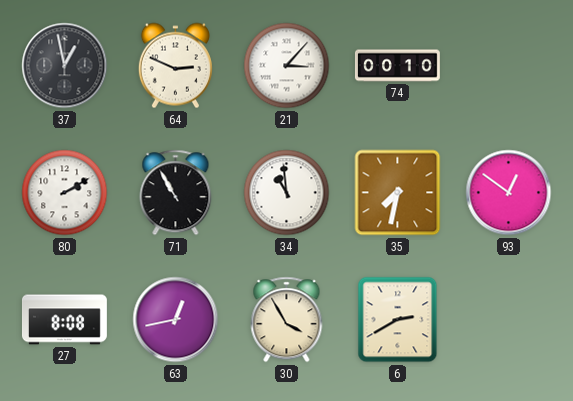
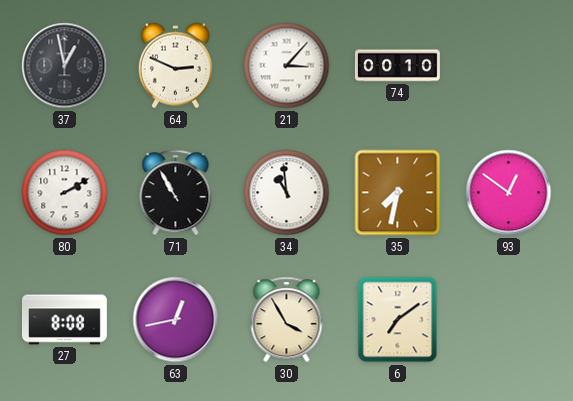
6: 2:40 -> 7:09
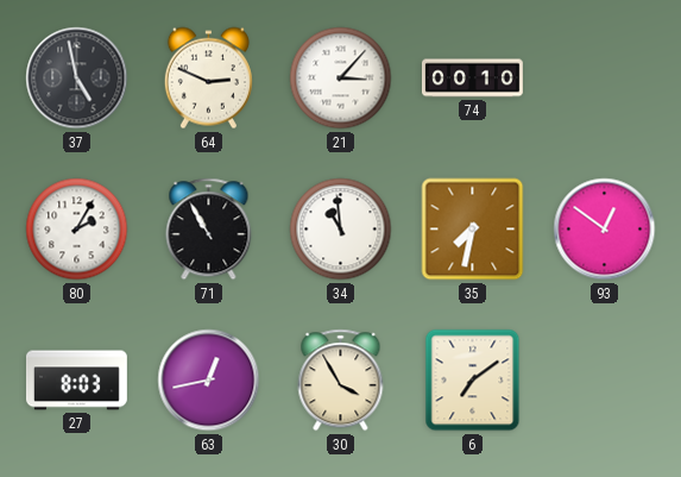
37: 12:58 -> 4:58
80: 2:10 -> 2:05
27: 8:08 -> 8:03
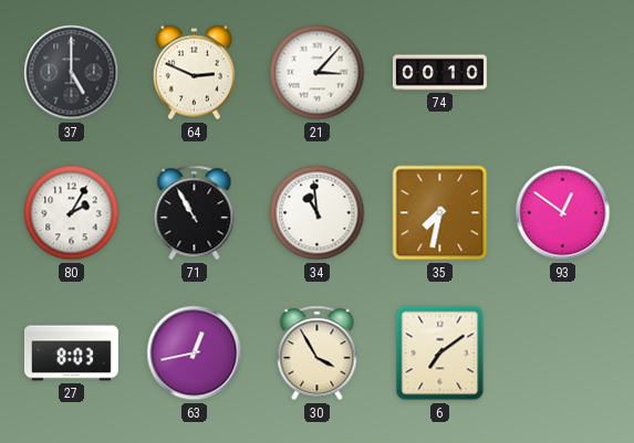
37: 4:58 -> 5:00
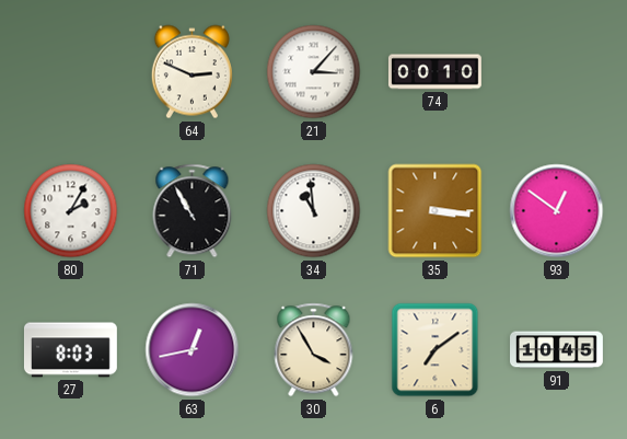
37: 5:00 -> none
35: 7:32 -> 3:16
91: none -> 10:45
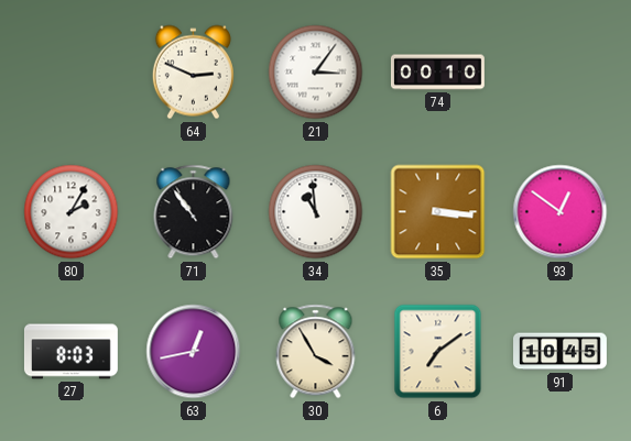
21: 3:07 -> 3:06
71: 10:55 -> 10:54
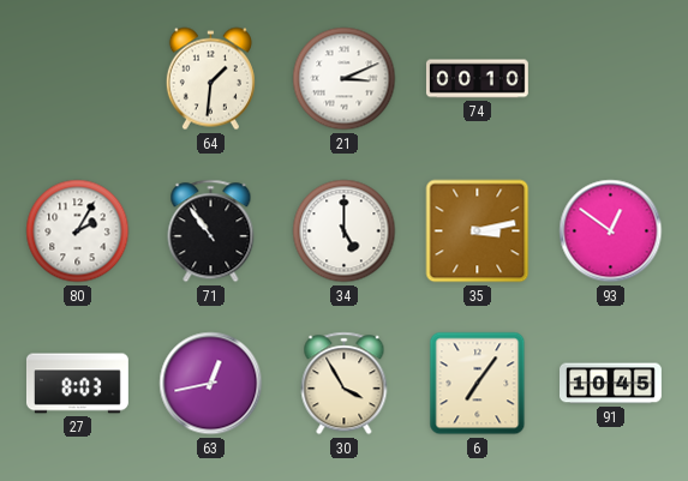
64: 2:49 -> 1:31
21: 3:06 -> 3:11
34: 10:59 -> 5:00
35: 3:16 -> 3:13
6: 7:09 -> 7:06
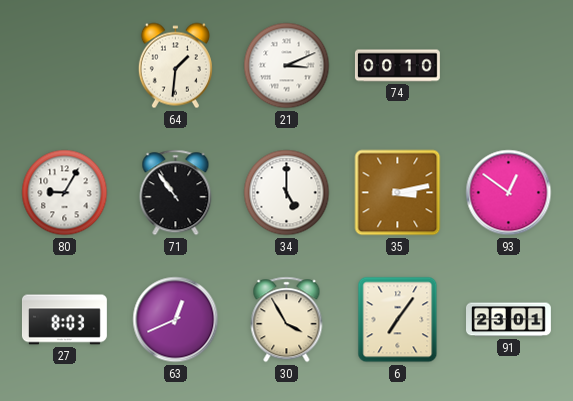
80: 2:05 -> 9:05
63: 12:43 -> 12:41
91: 10:45 -> 23:01
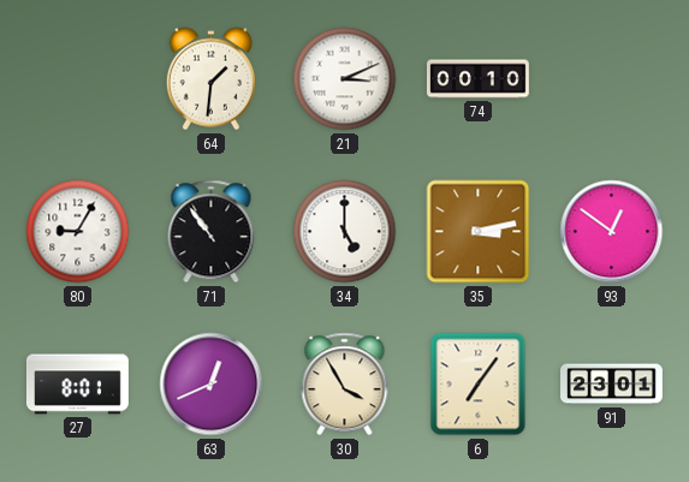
27: 8:03 -> 8:01
